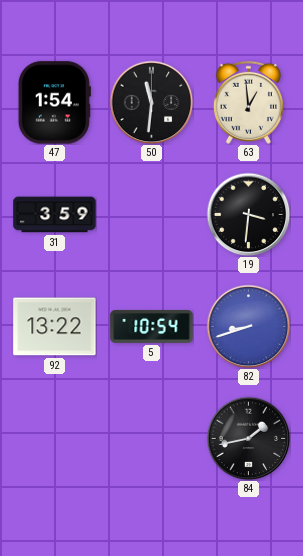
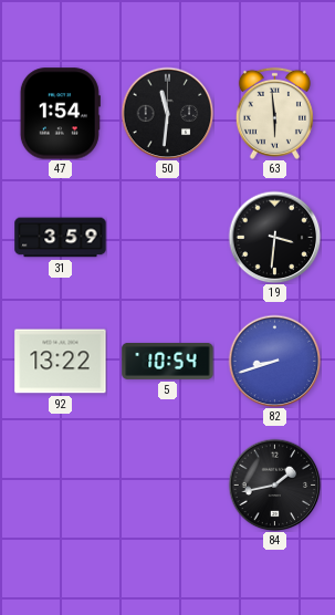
63: 12:59 -> 5:59
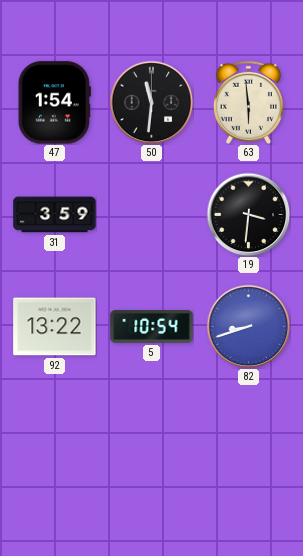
84: 1:43 -> none
